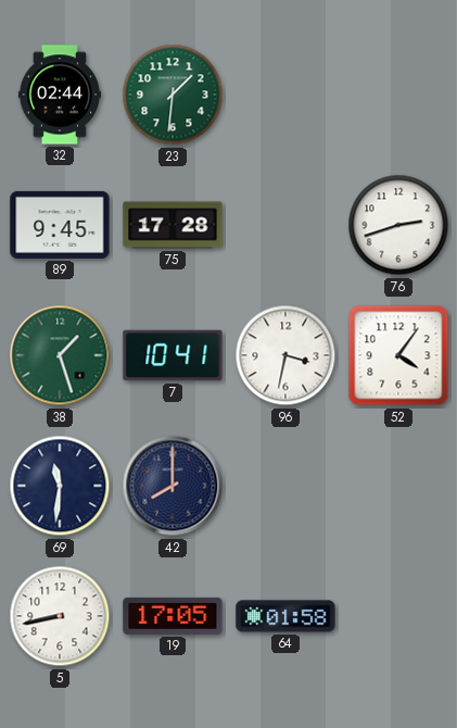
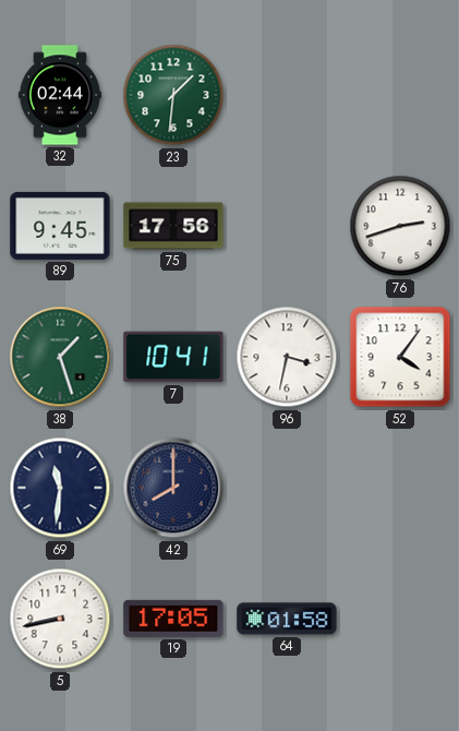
75: 17:28 -> 17:56
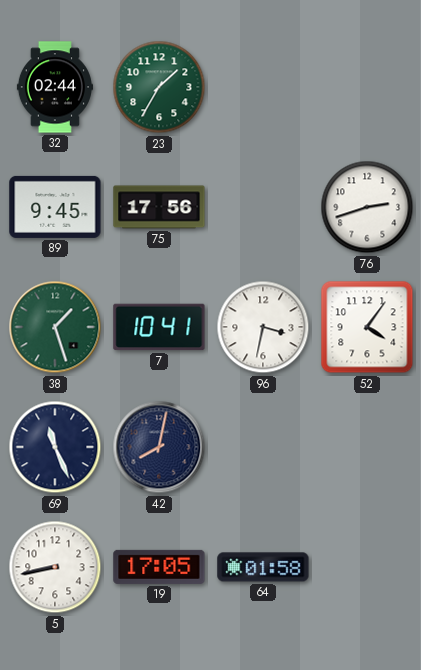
23: 1:31 -> 1:35
69: 11:31 -> 11:26
42: 8:00 -> 8:02
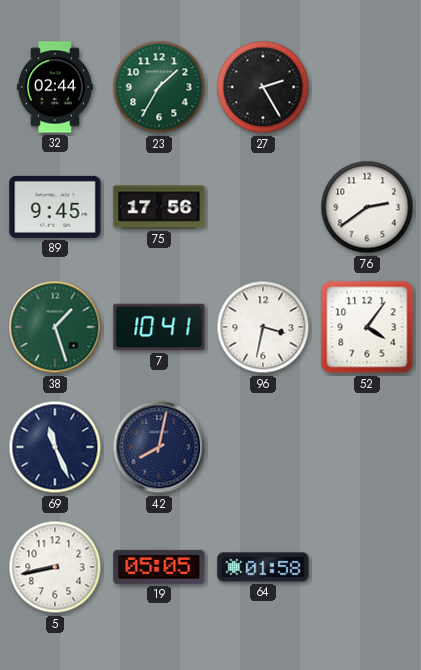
27: none -> 2:25
76: 2:42 -> 2:39
19: 17:05 -> 05:05
